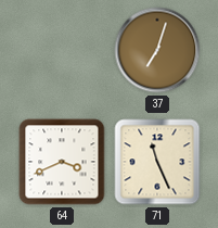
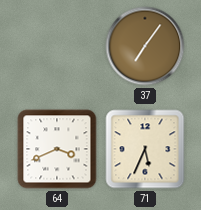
37: 7:03 -> 7:06
71: 11:26 -> 5:34
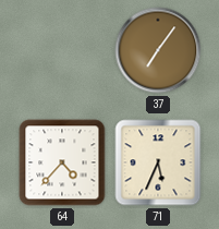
64: 3:41 -> 4:37
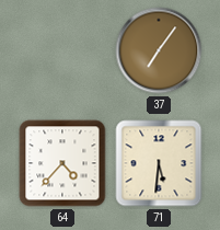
71: 5:34 -> 5:31
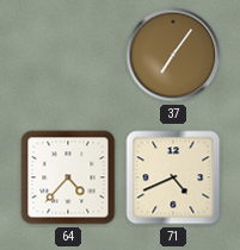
71: 5:31 -> 4:41
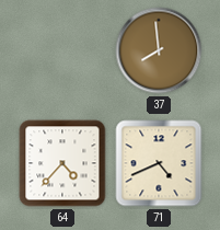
37: 7:06 -> 7:59
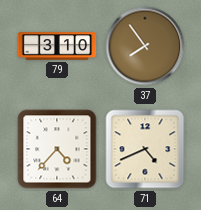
79: none -> 3:10
37: 7:59 -> 7:54
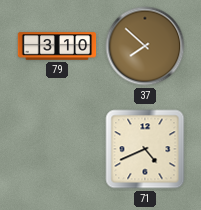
37: 7:54 -> 7:52
64: 4:37 -> none
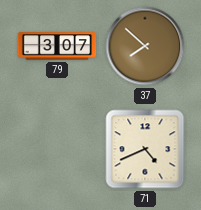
79: 3:10 -> 3:07
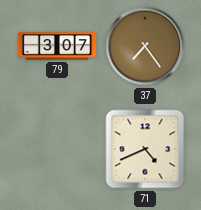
37: 7:52 -> 7:24
